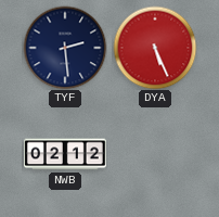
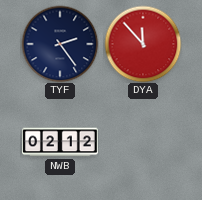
TYF: 2:29 -> 2:24
DYA: 5:26 -> 11:53
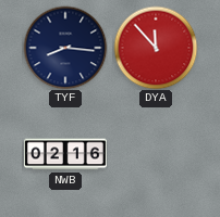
TYF: 2:24 -> 8:16
NWB: 02:12 -> 02:16
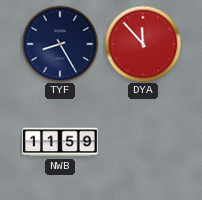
TYF: 8:16 -> 8:25
NWB: 02:16 -> 11:59
